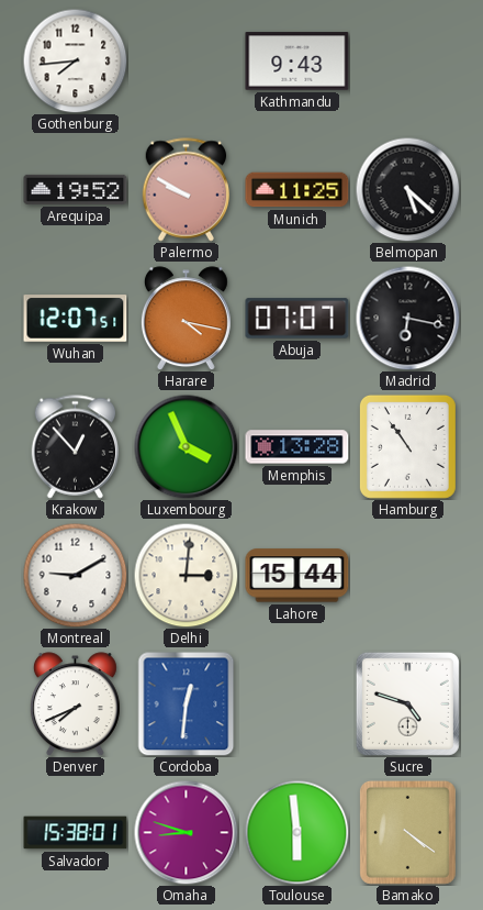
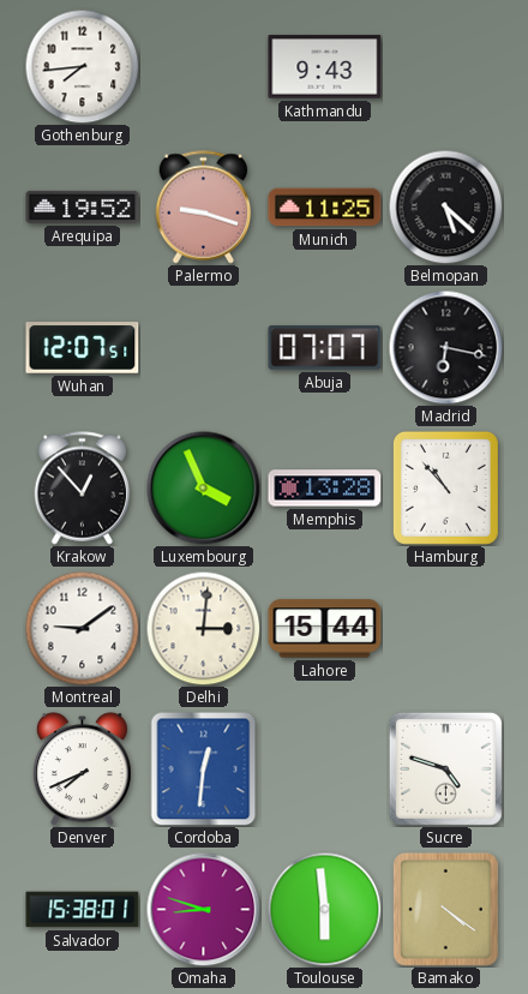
Palermo: 9:50 -> 9:18
Harare: 4:17 -> none
Hamburg: 10:54 -> 10:53
Montreal: 9:10 -> 9:09
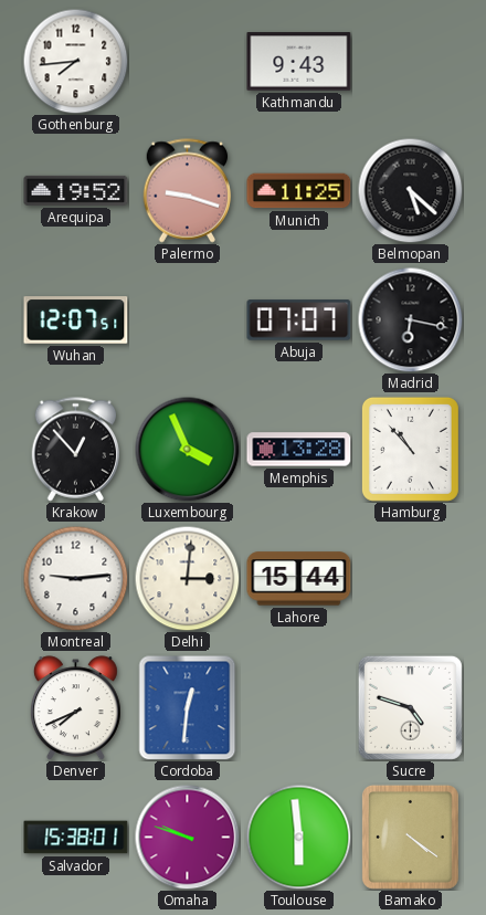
Montreal: 9:09 -> 9:14
Omaha: 8:48 -> 9:48
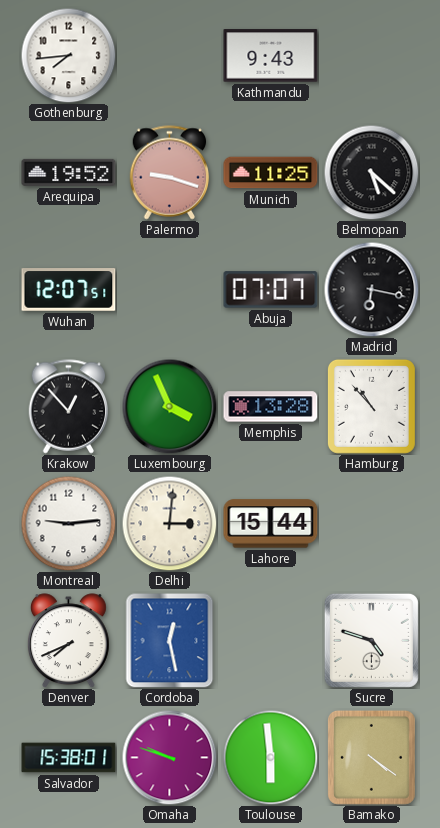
Cordoba: 12:31 -> 12:28
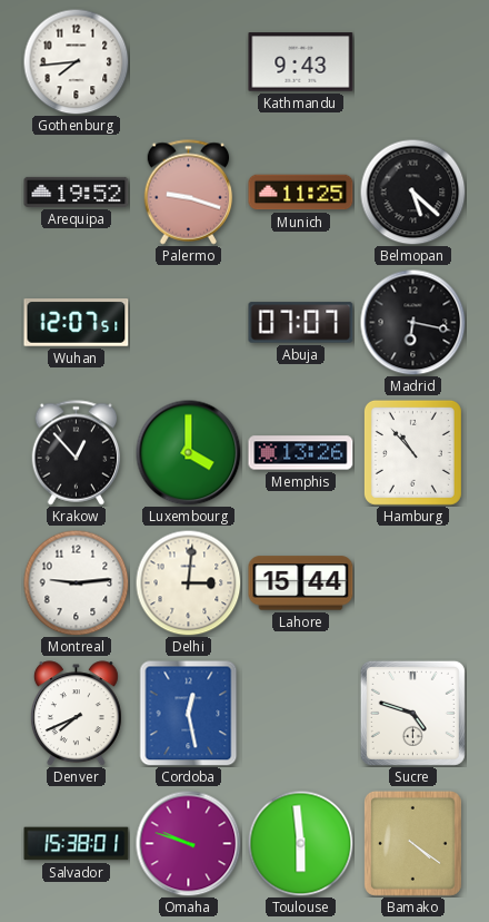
Luxembourg: 3:56 -> 4:00
Memphis: 13:28 -> 13:26
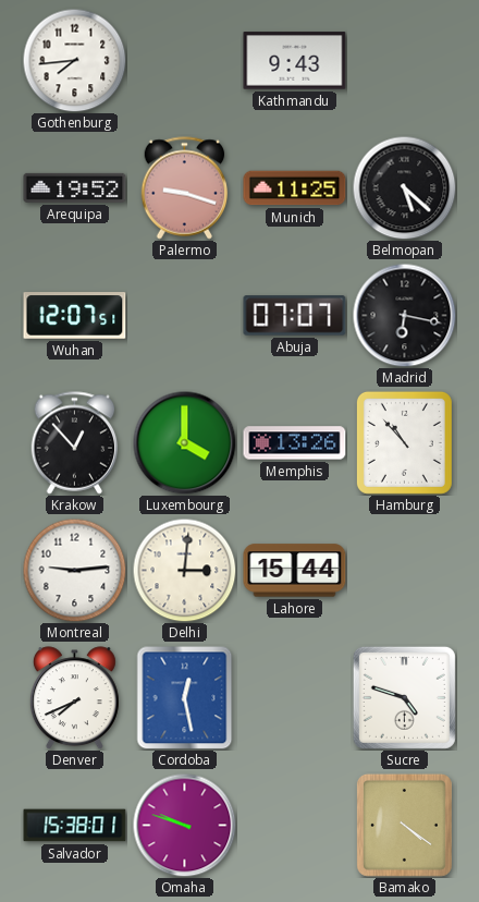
Toulouse: 5:59 -> none
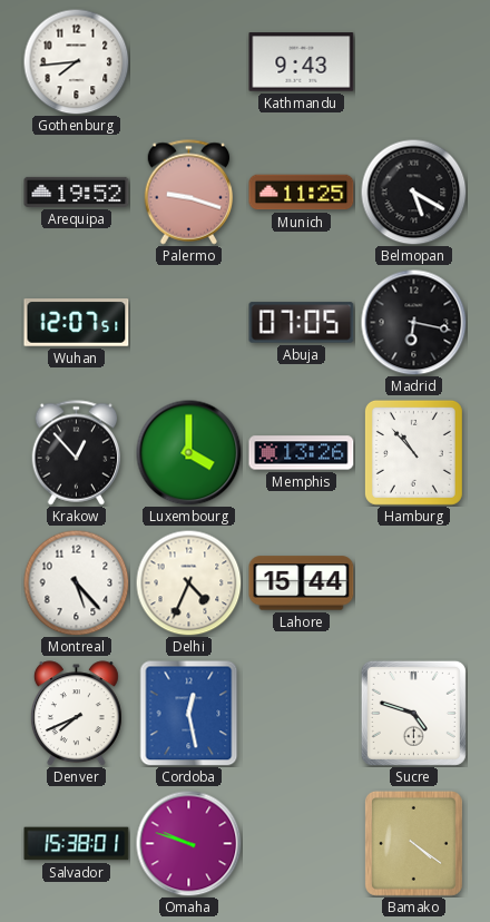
Belmopan: 5:22 -> 5:20
Abuja: 07:07 -> 07:05
Montreal: 9:14 -> 5:23
Delhi: 3:01 -> 4:34
